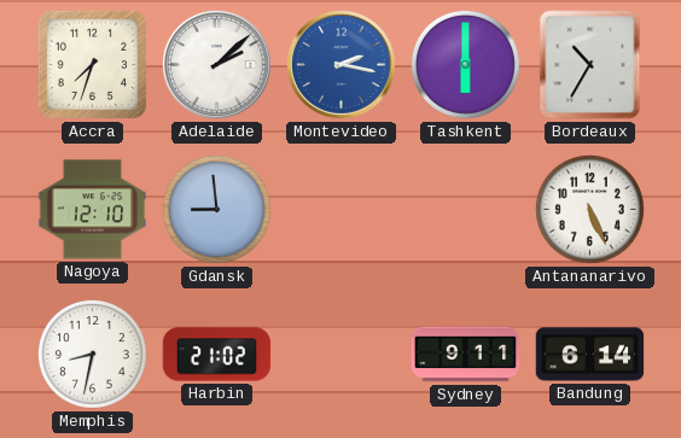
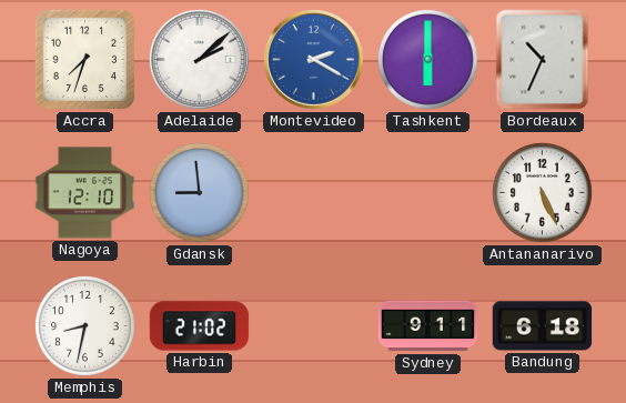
Montevideo: 2:17 -> 2:20
Bordeaux: 10:35 -> 10:34
Bandung: 6:14 -> 6:18
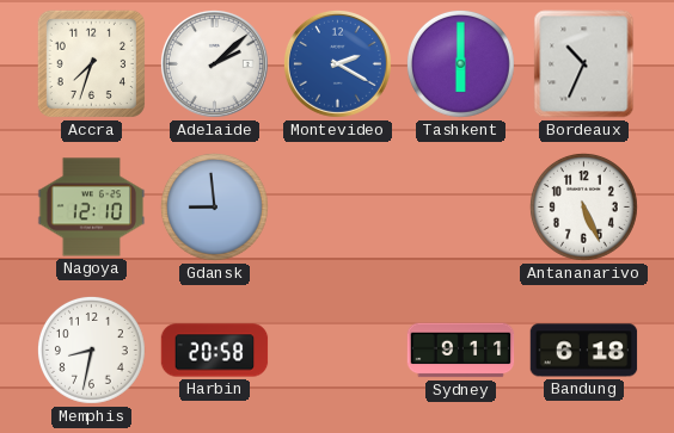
Harbin: 21:02 -> 20:58
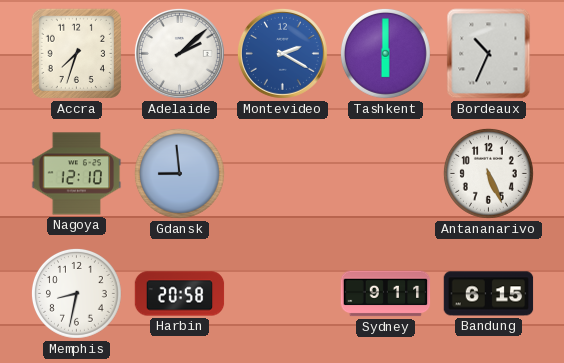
Bandung: 6:18 -> 6:15
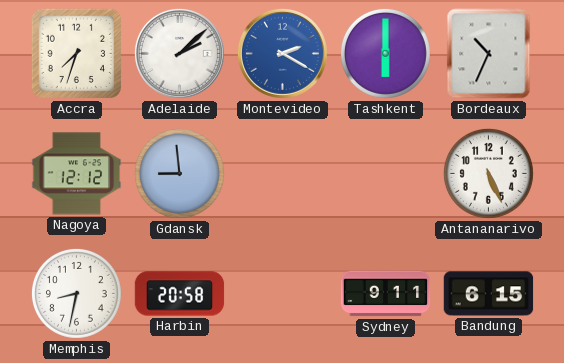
Nagoya: 12:10 -> 12:12
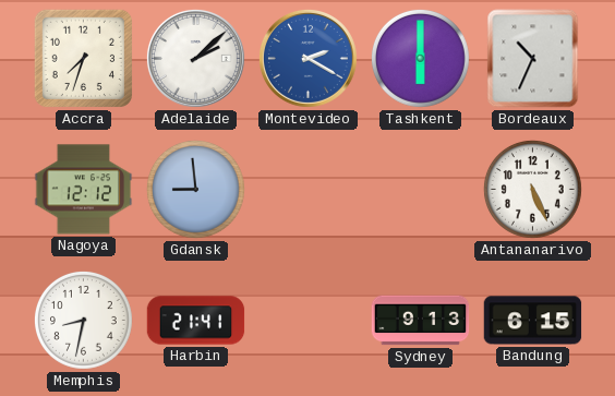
Harbin: 20:58 -> 21:41
Sydney: 9:11 -> 9:13
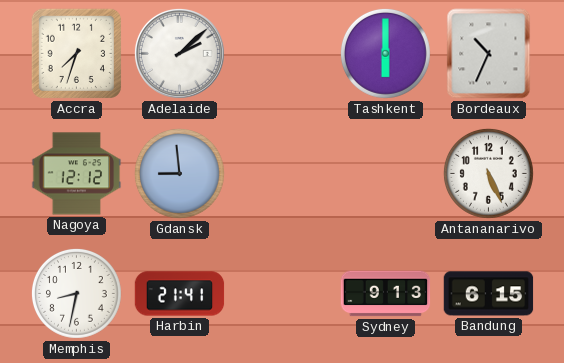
Montevideo: 2:20 -> none
